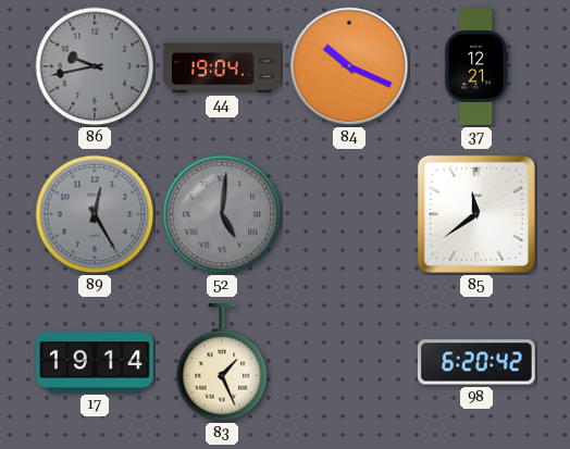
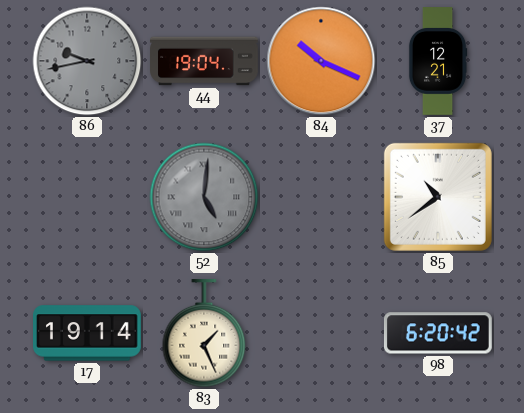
89: 12:25 -> none
85: 11:39 -> 10:39
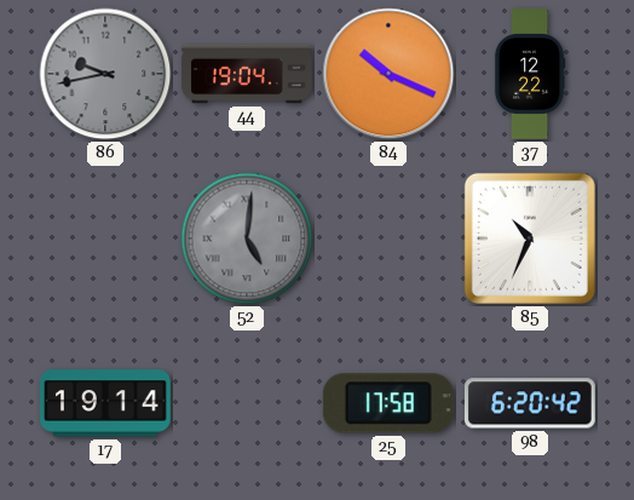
37: 12:21 -> 12:22
85: 10:39 -> 10:34
83: 1:26 -> none
25: none -> 17:58
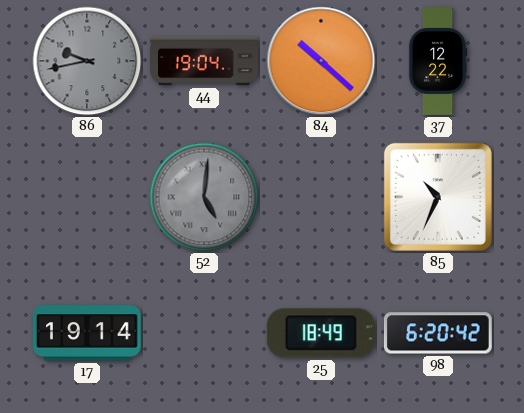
84: 10:19 -> 10:22
25: 17:58 -> 18:49
